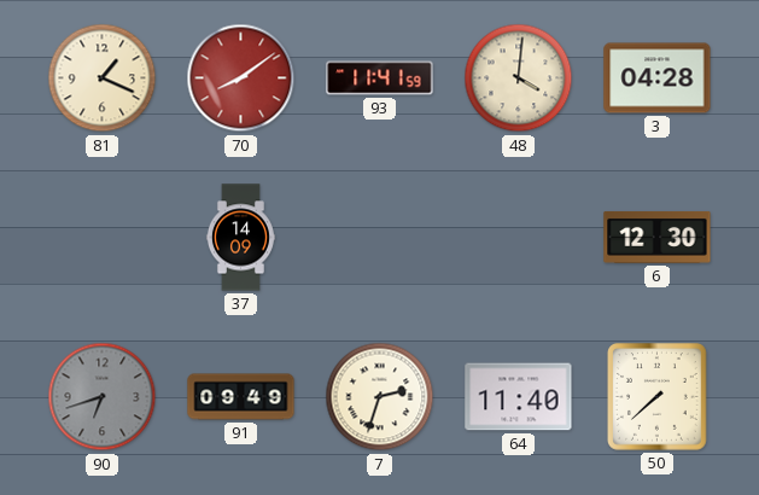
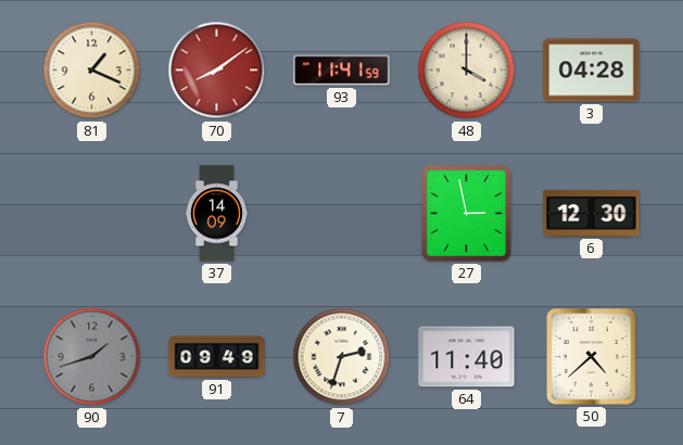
48: 4:01 -> 4:00
27: none -> 2:58
90: 6:42 -> 1:42
50: 7:38 -> 4:38
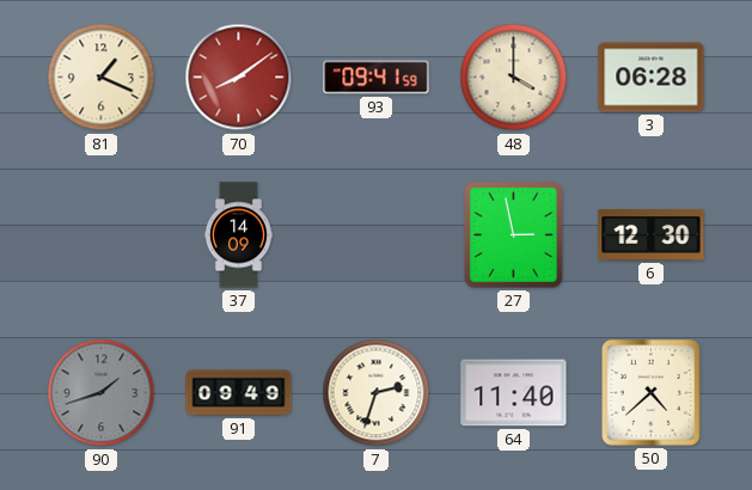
93: 11:41 -> 09:41
3: 04:28 -> 06:28
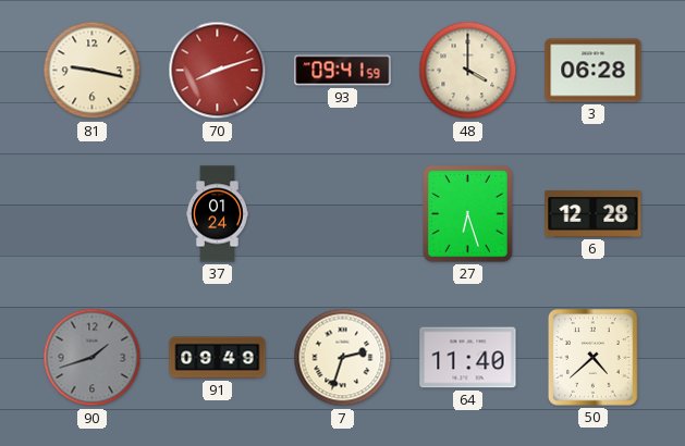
81: 1:19 -> 9:17
70: 8:09 -> 8:12
37: 14:09 -> 01:24
27: 2:58 -> 6:27
6: 12:30 -> 12:28
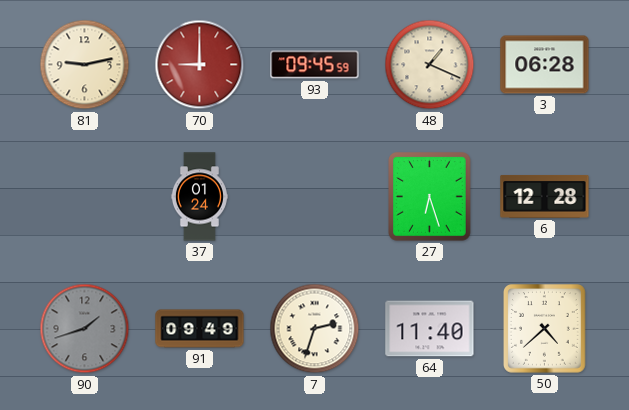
81: 9:17 -> 9:13
70: 8:12 -> 9:00
93: 09:41 -> 09:45
48: 4:00 -> 1:19
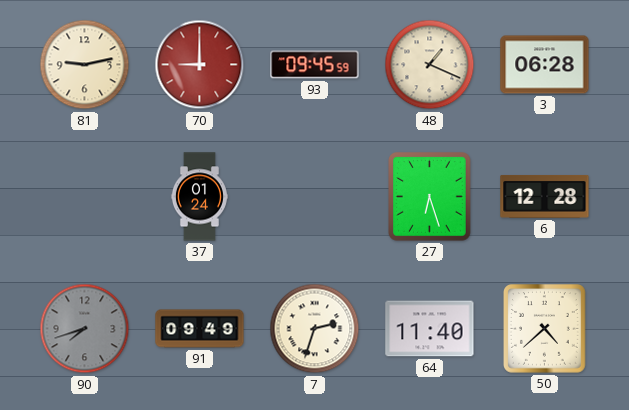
90: 1:42 -> 7:42
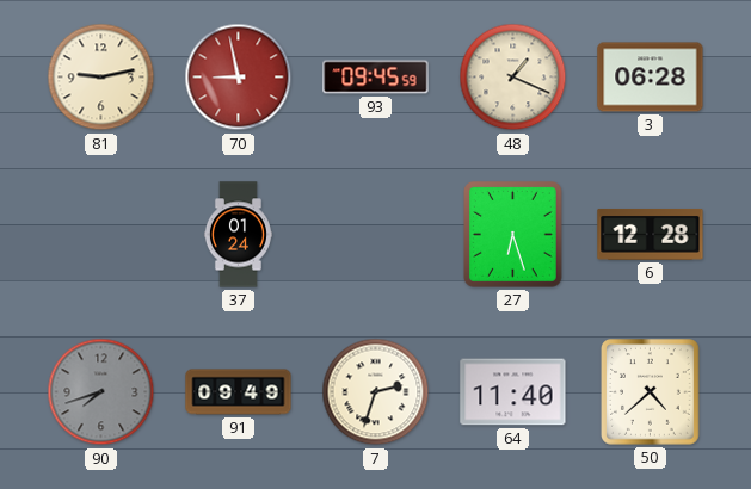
70: 9:00 -> 8:58
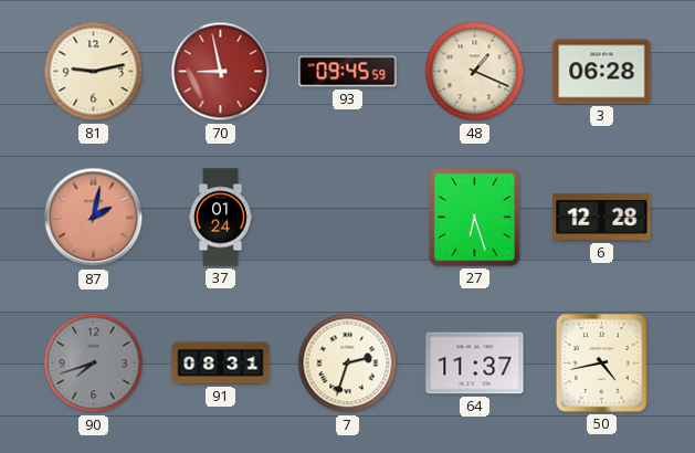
87: none -> 2:02
91: 09:49 -> 08:31
64: 11:40 -> 11:37
50: 4:38 -> 4:43
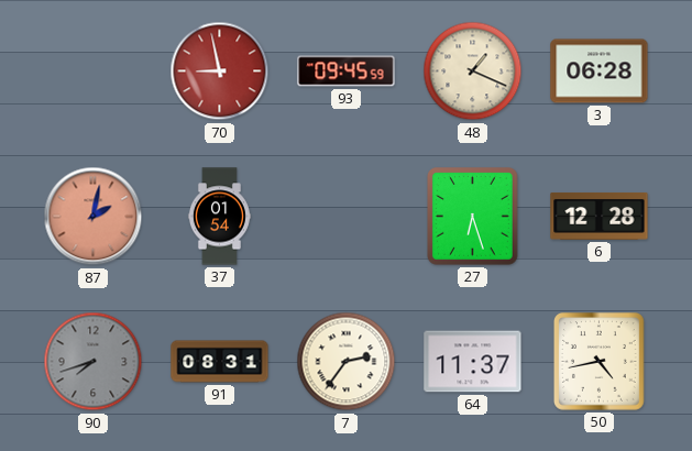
81: 9:13 -> none
37: 01:24 -> 01:54
7: 2:33 -> 2:36
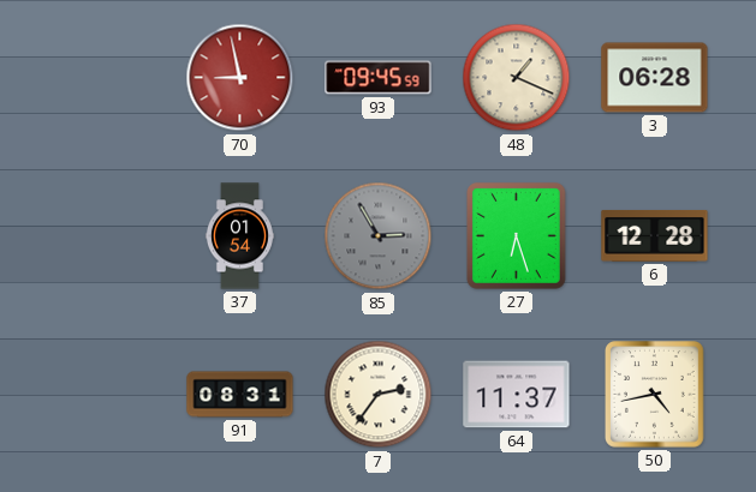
87: 2:02 -> none
85: none -> 2:55
90: 7:42 -> none
